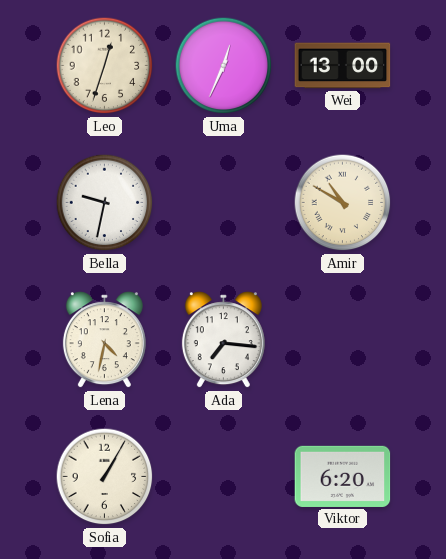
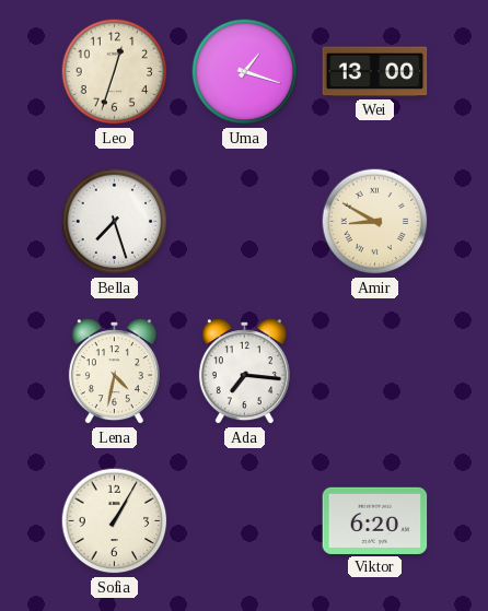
Uma: 12:34 -> 1:18
Bella: 9:32 -> 7:27
Amir: 10:50 -> 8:50
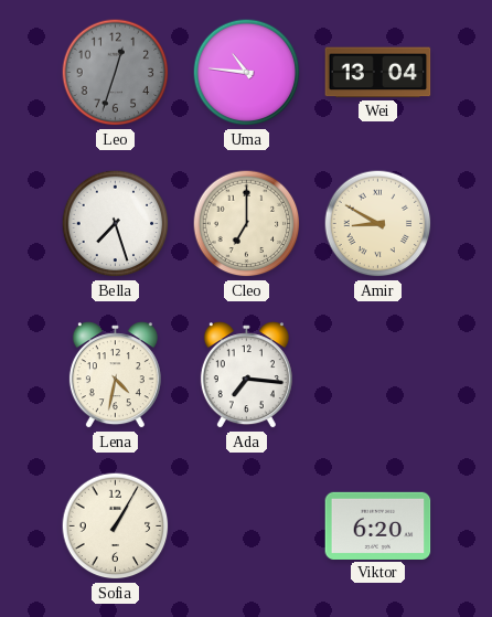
Leo dial: cream -> grey
Uma: 1:18 -> 10:46
Wei: 13:00 -> 13:04
Cleo: none -> 7:00
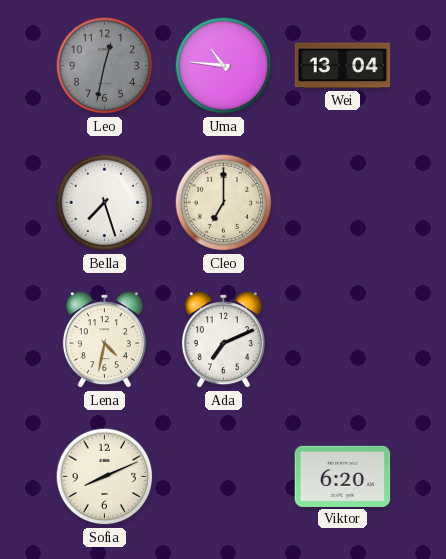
Leo: 12:33 -> 12:32
Amir: 8:50 -> none
Ada: 7:16 -> 7:11
Sofia: 1:05 -> 8:11
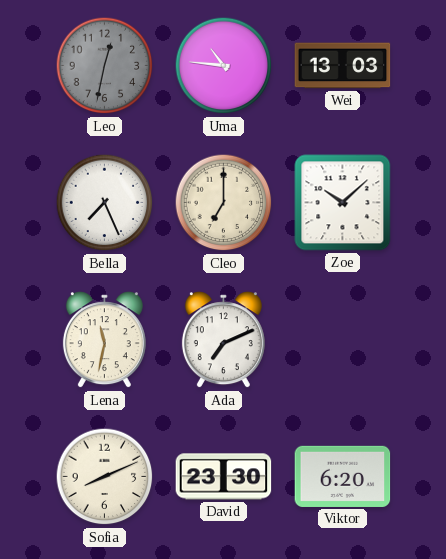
Wei: 13:04 -> 13:03
Bella: 7:27 -> 7:26
Zoe: none -> 10:08
Lena: 4:32 -> 11:32
David: none -> 23:30
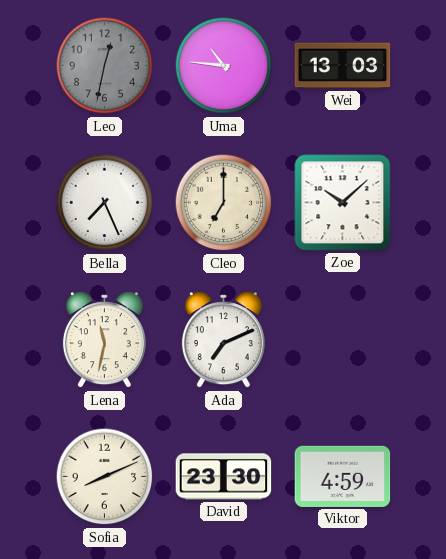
Viktor: 6:20 -> 4:59
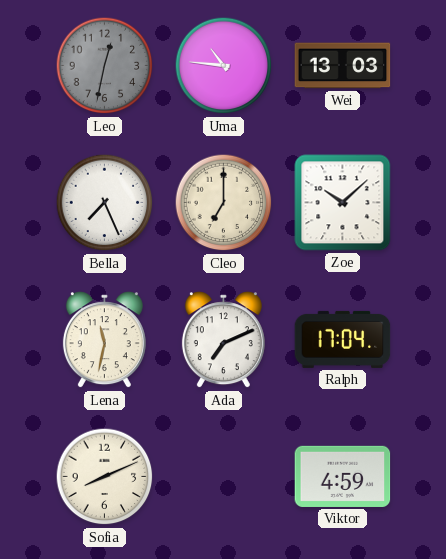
Ralph: none -> 17:04
David: 23:30 -> none
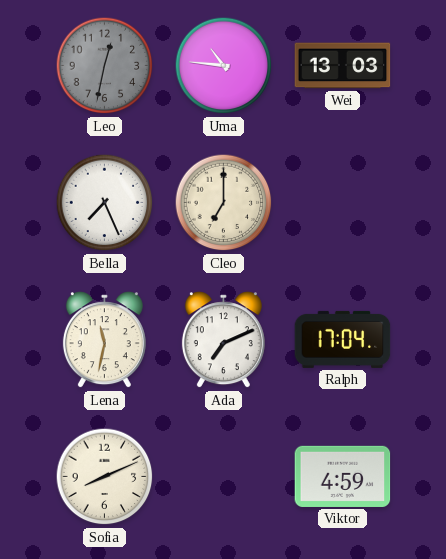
Zoe: 10:08 -> none
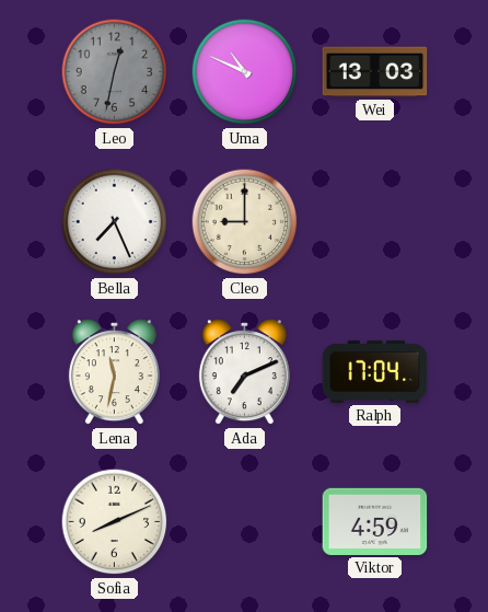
Uma: 10:46 -> 10:49
Cleo: 7:00 -> 9:00
